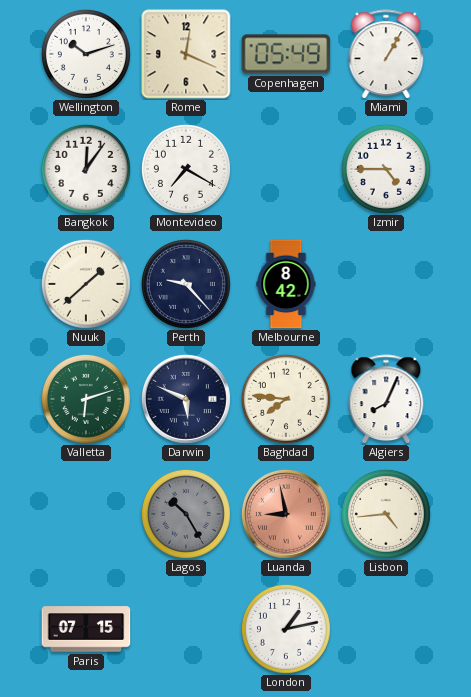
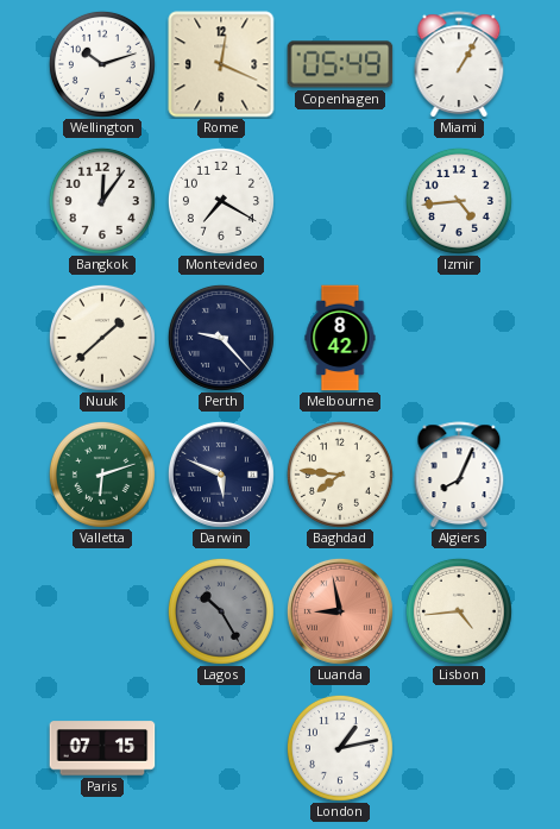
Izmir: 4:45 -> 4:44
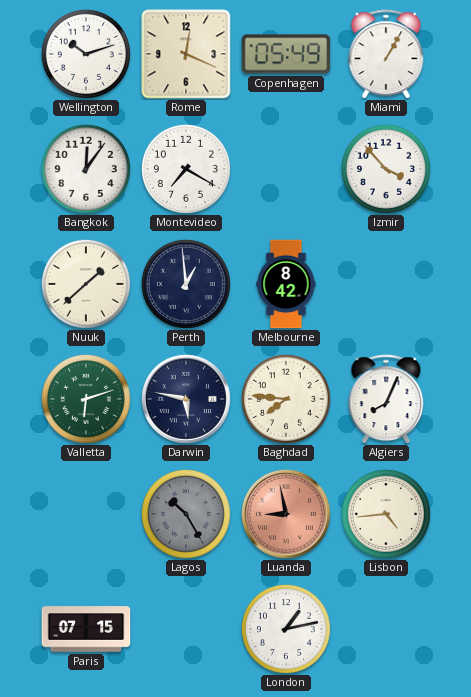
Izmir: 4:44 -> 3:53
Perth: 9:23 -> 12:59
Darwin: 5:49 -> 5:47
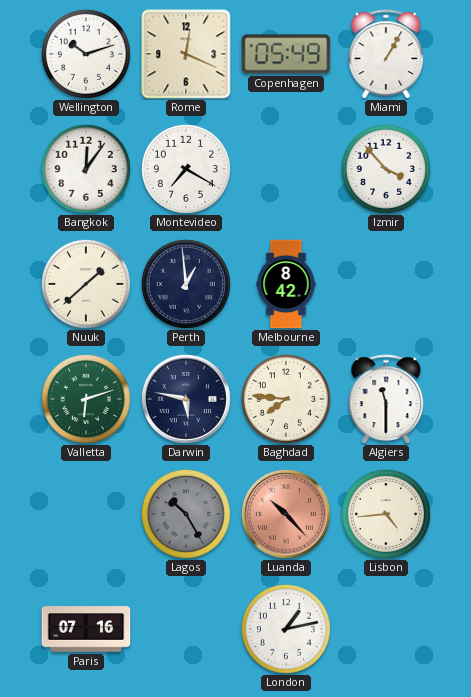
Algiers: 8:04 -> 11:30
Luanda: 8:58 -> 10:23
Paris: 07:15 -> 07:16
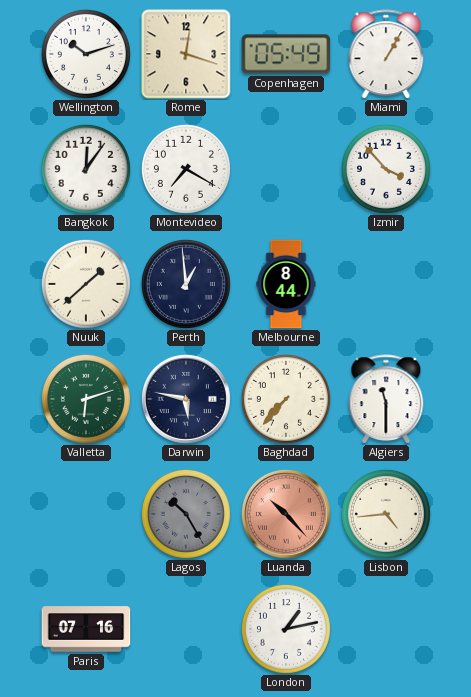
Rome: 12:19 -> 12:18
Melbourne: 8:42 -> 8:44
Baghdad: 7:46 -> 7:37
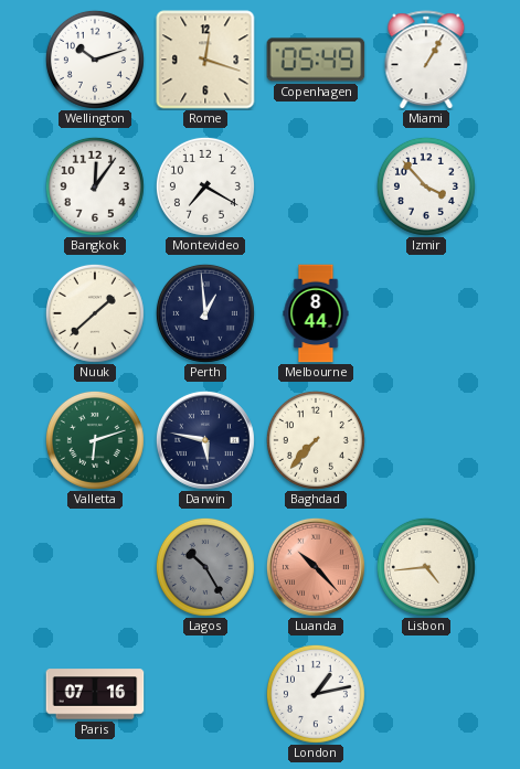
Algiers: 11:30 -> none
